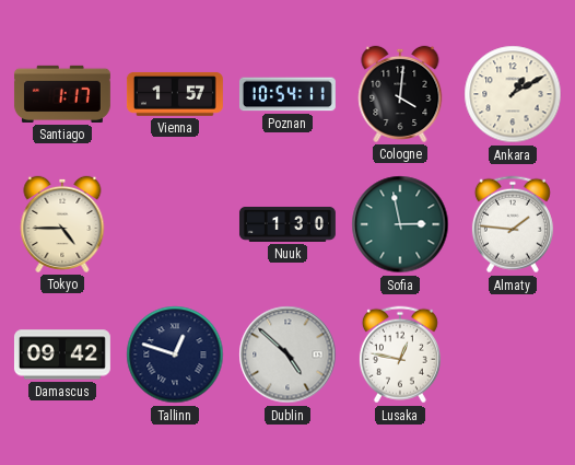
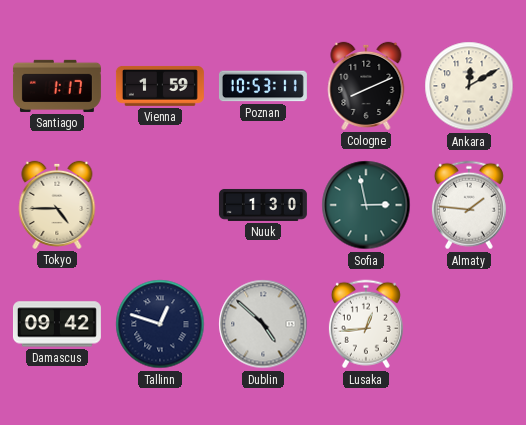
Vienna: 1:57 -> 1:59
Poznan: 10:54 -> 10:53
Cologne: 4:01 -> 8:11
Ankara: 1:10 -> 12:10
Lusaka: 12:47 -> 12:44
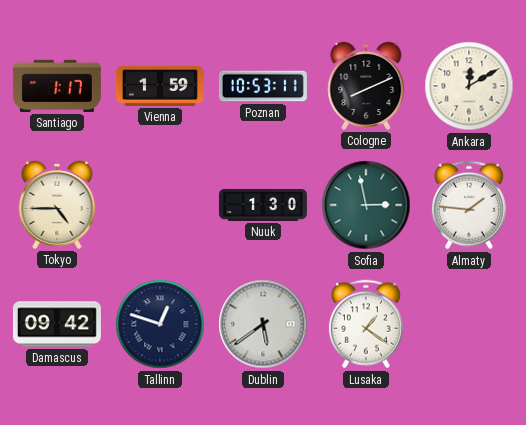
Dublin: 4:52 -> 5:39
Lusaka: 12:44 -> 1:21
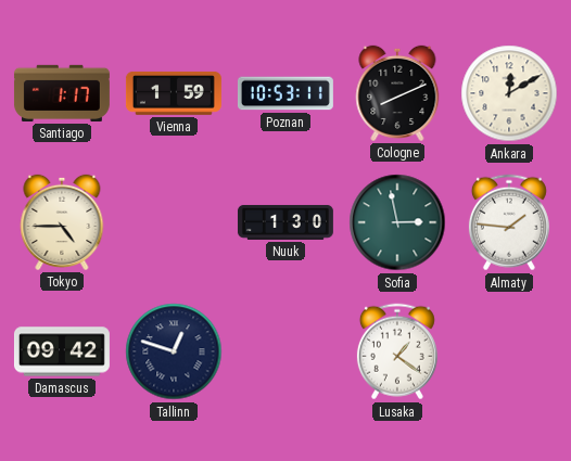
Dublin: 5:39 -> none
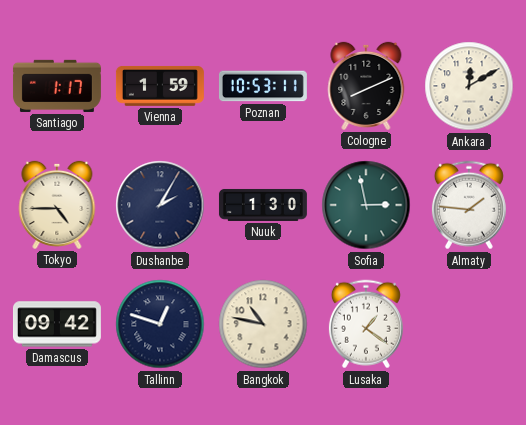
Dushanbe: none -> 2:05
Bangkok: none -> 10:47
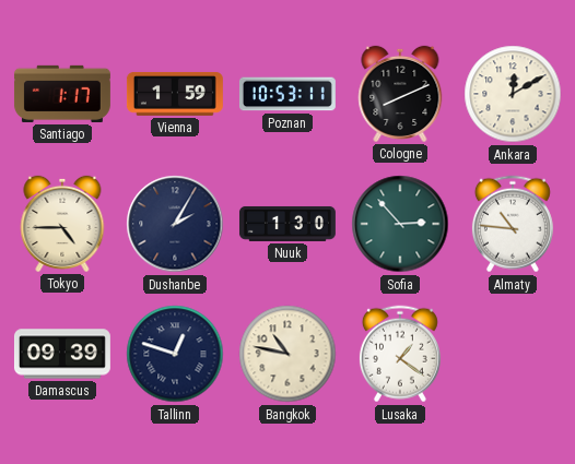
Sofia: 2:58 -> 2:53
Almaty: 1:46 -> 10:46
Damascus: 09:42 -> 09:39
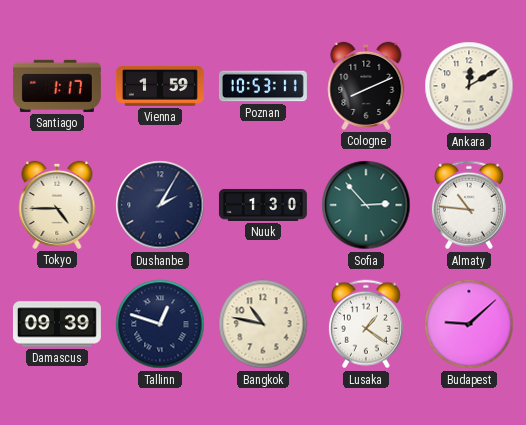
Budapest: none -> 9:08
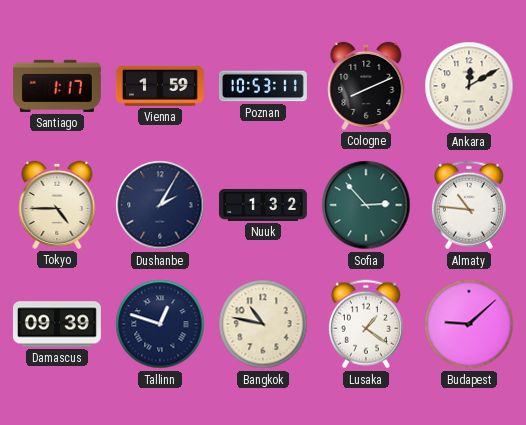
Nuuk: 1:30 -> 1:32
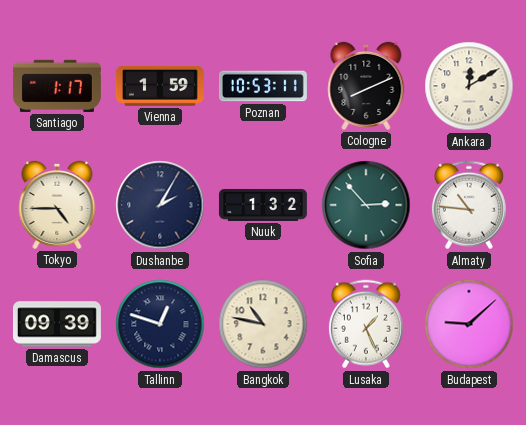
Lusaka: 1:21 -> 1:26
